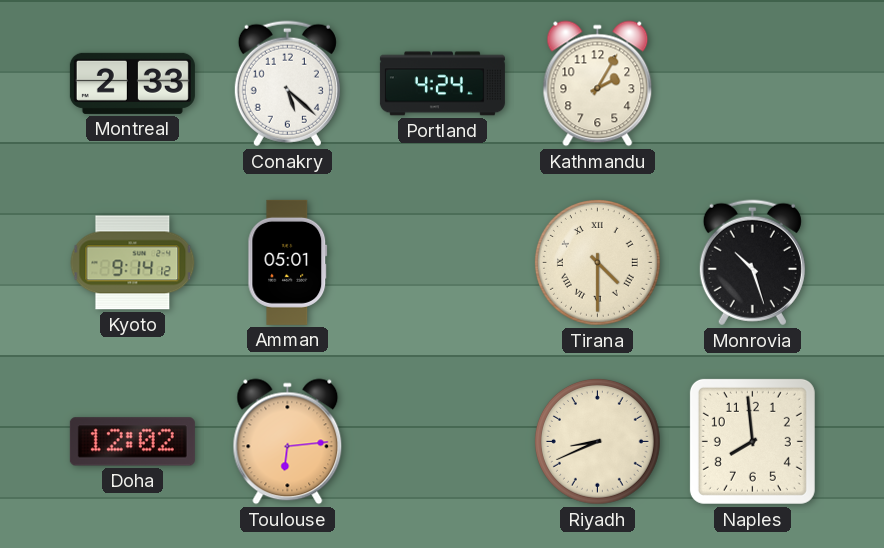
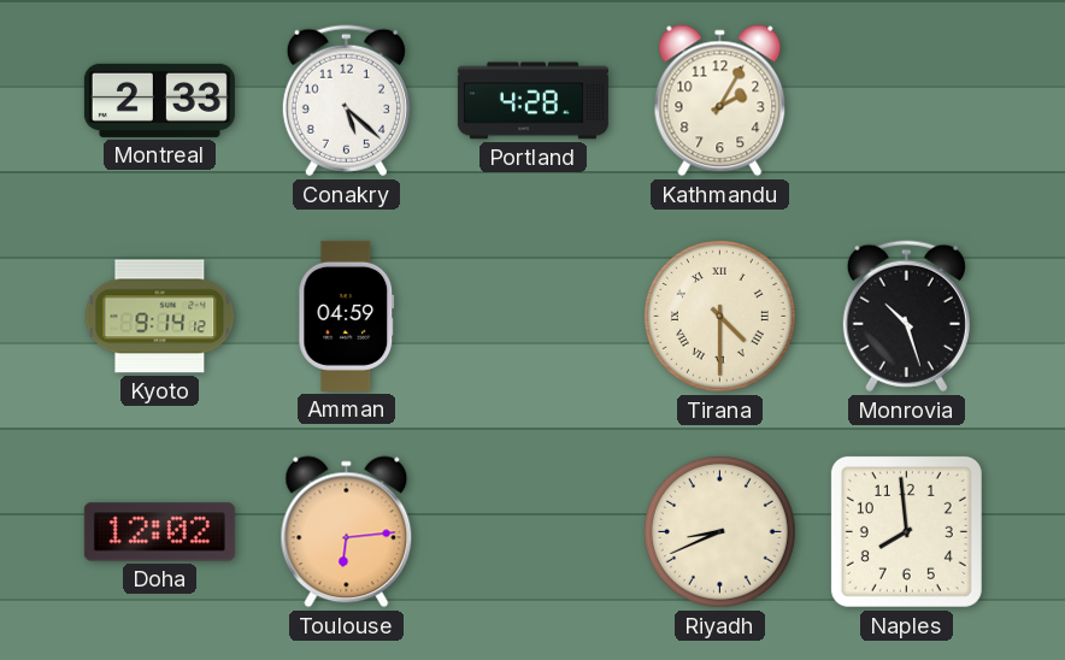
Portland: 4:24 -> 4:28
Amman: 05:01 -> 04:59
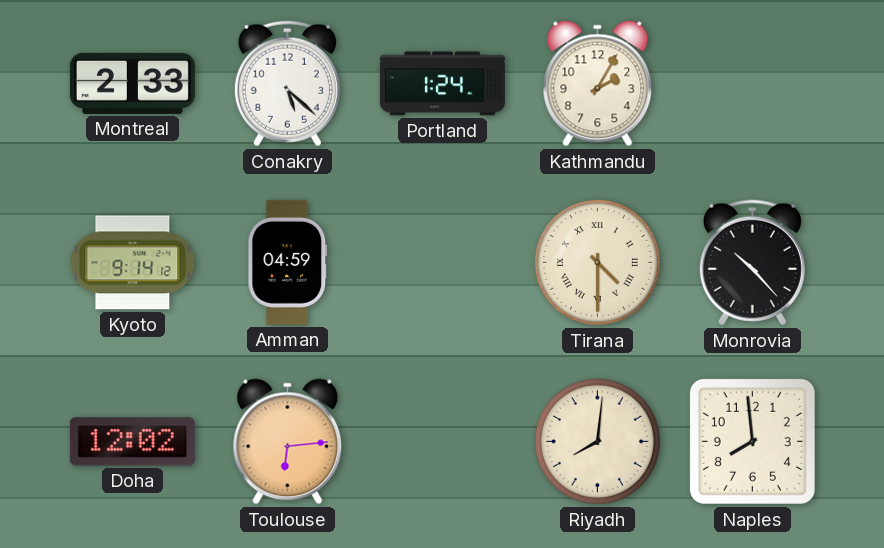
Portland: 4:28 -> 1:24
Monrovia: 10:27 -> 10:23
Riyadh: 8:41 -> 8:01
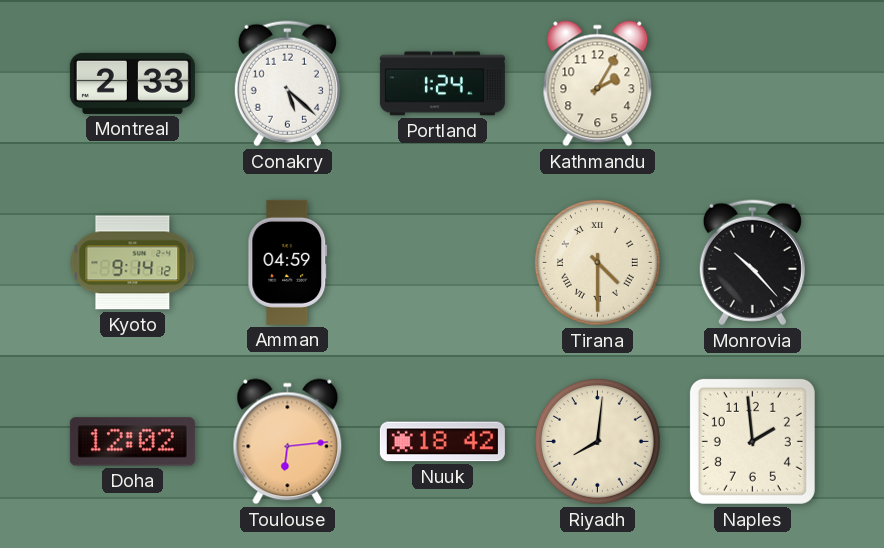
Nuuk: none -> 18:42
Naples: 7:59 -> 1:59
